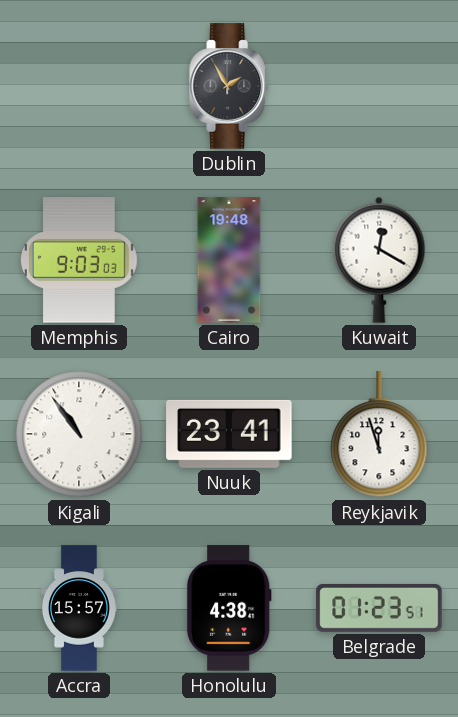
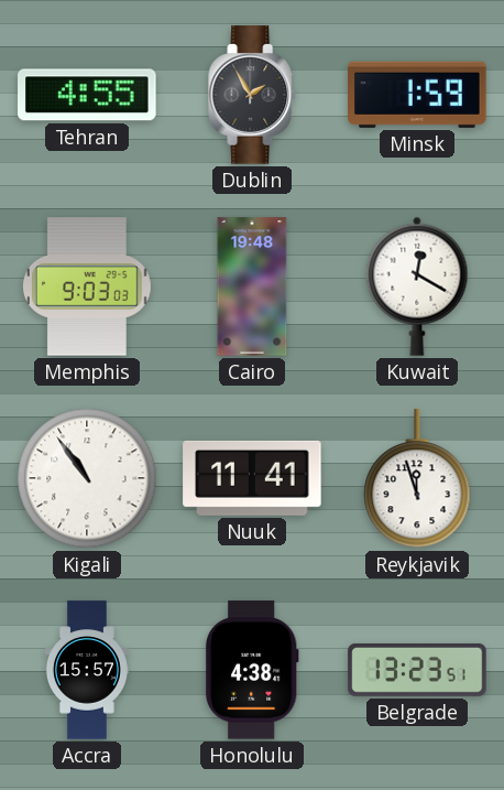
Tehran: none -> 4:55
Minsk: none -> 1:59
Nuuk: 23:41 -> 11:41
Belgrade: 01:23 -> 13:23
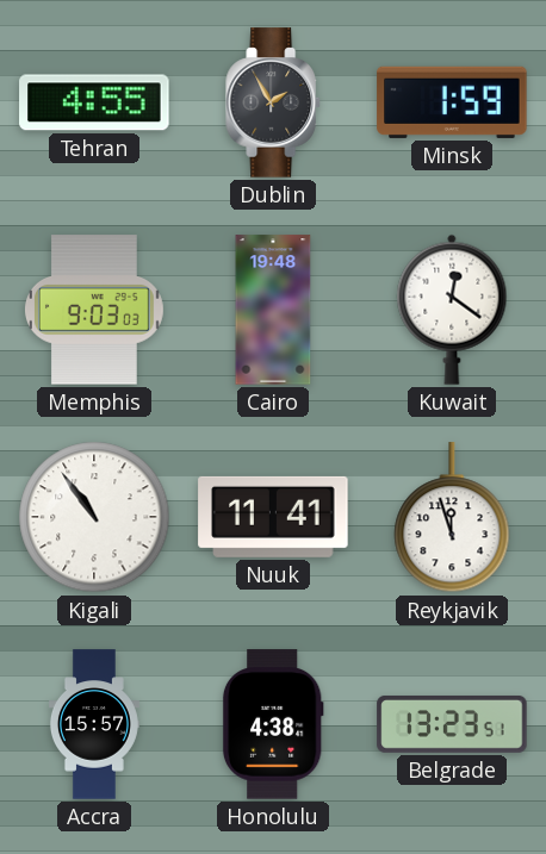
Kuwait: 12:20 -> 12:21
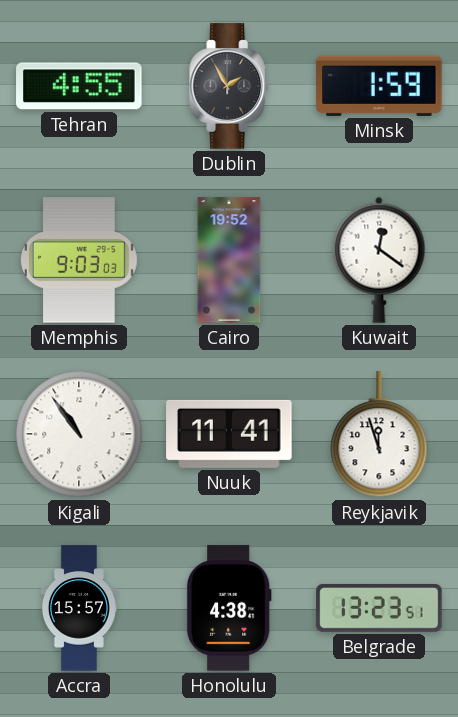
Cairo: 19:48 -> 19:52
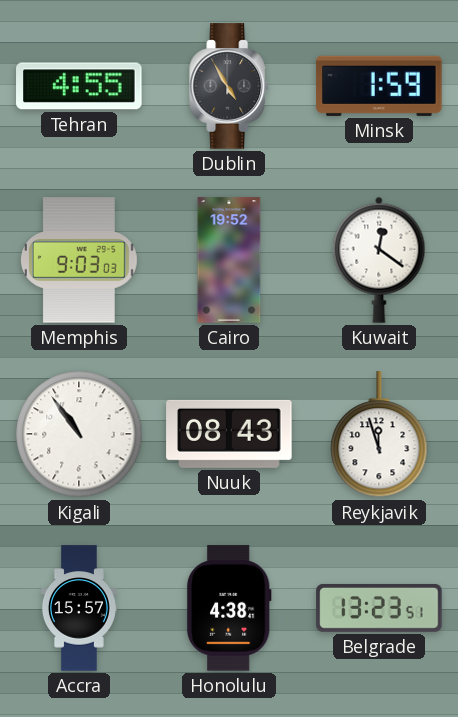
Dublin: 1:55 -> 4:55
Nuuk: 11:41 -> 08:43
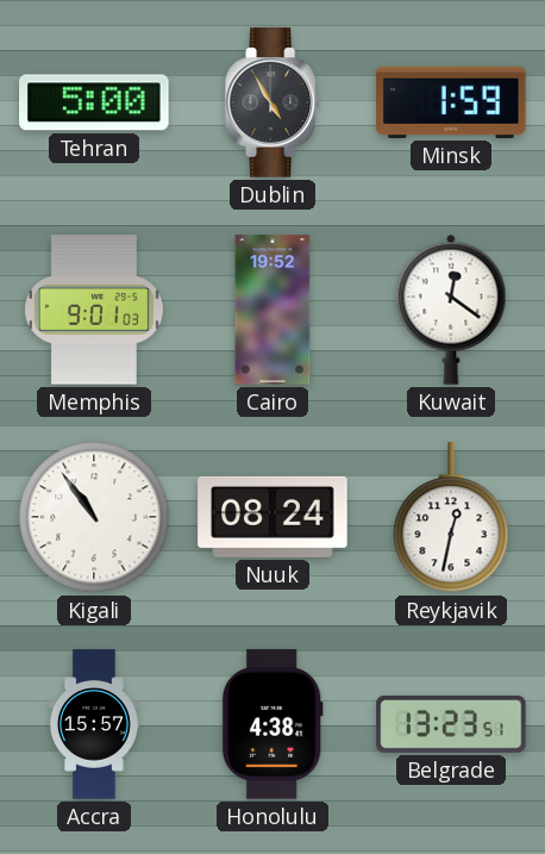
Tehran: 4:55 -> 5:00
Memphis: 9:03 -> 9:01
Nuuk: 08:43 -> 08:24
Reykjavik: 11:57 -> 12:32
